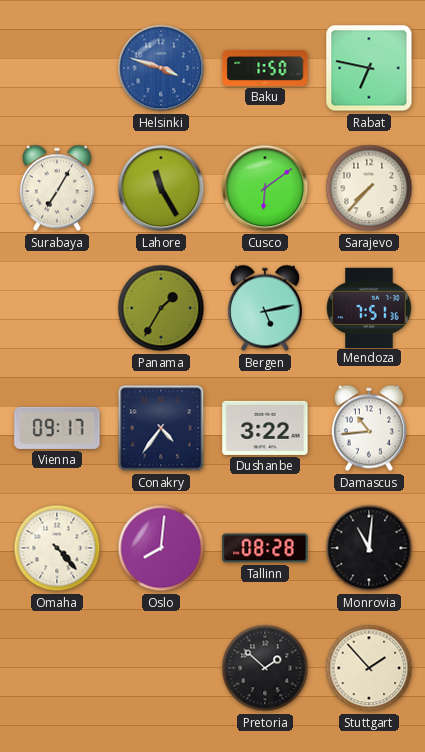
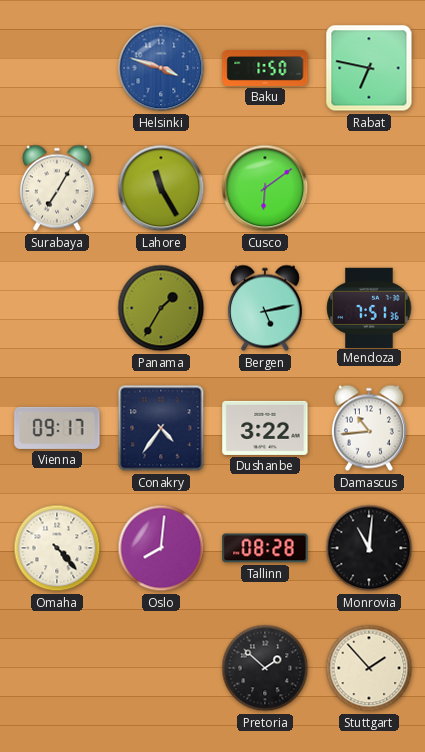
Sarajevo: 7:37 -> none
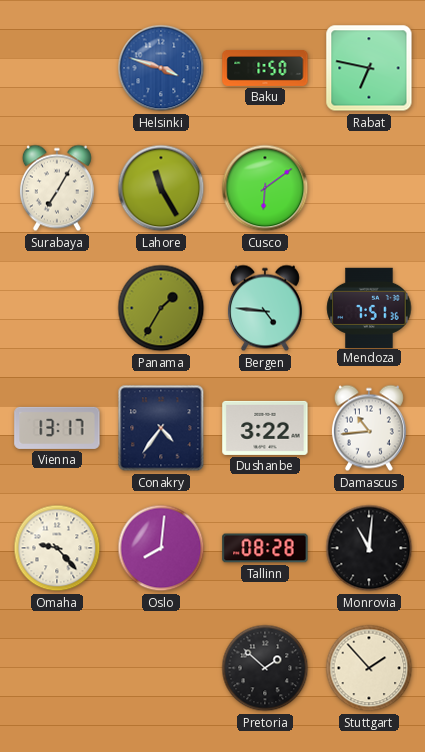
Bergen: 5:13 -> 4:46
Vienna: 09:17 -> 13:17
Omaha: 4:23 -> 9:23
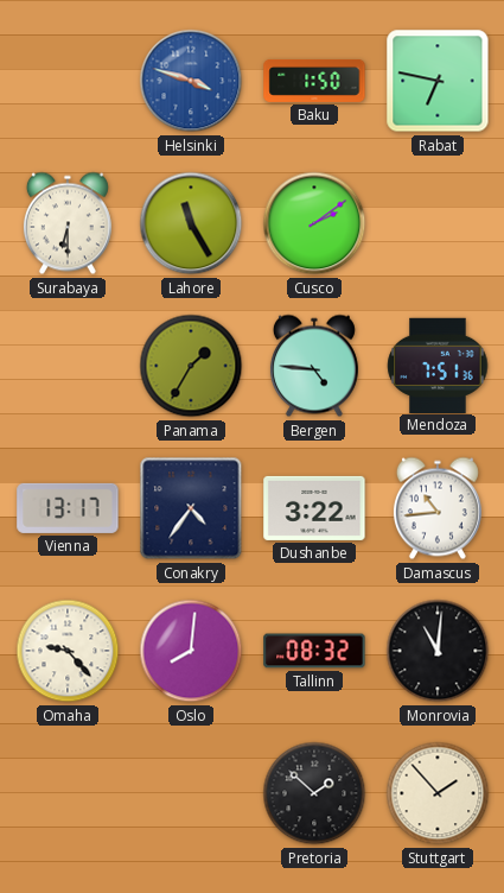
Surabaya: 7:05 -> 6:30
Cusco: 6:09 -> 2:09
Tallinn: 08:28 -> 08:32
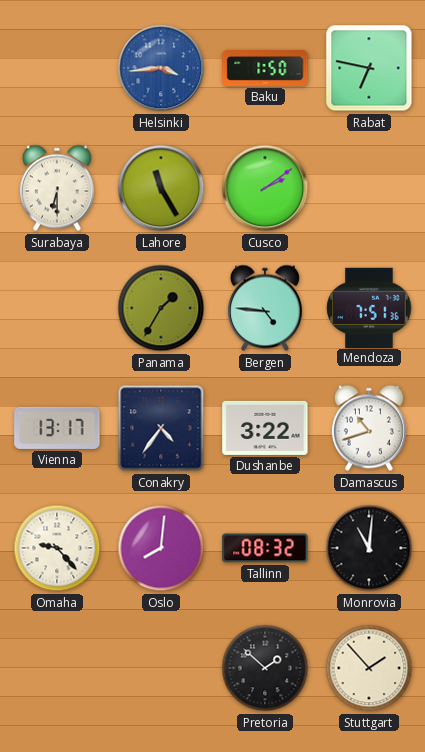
Helsinki: 3:48 -> 3:44
Damascus: 10:44 -> 10:42
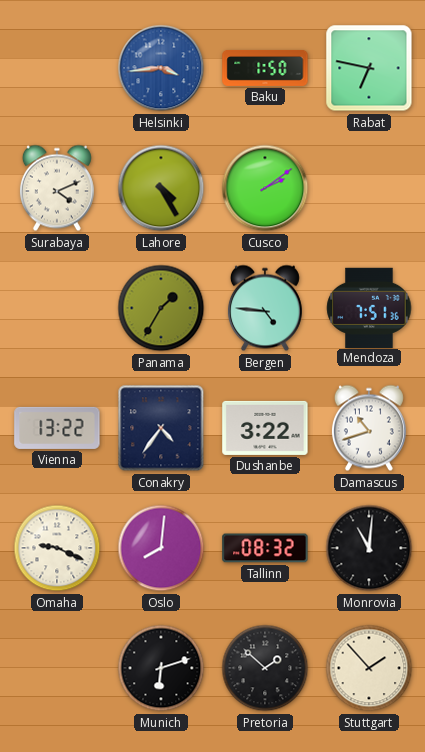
Surabaya: 6:30 -> 4:11
Lahore: 11:25 -> 4:25
Vienna: 13:17 -> 13:22
Omaha: 9:23 -> 9:19
Munich: none -> 6:12
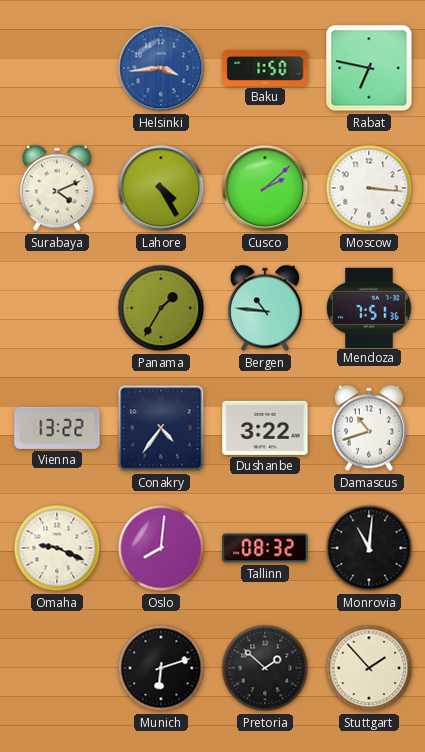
Cusco: 2:09 -> 2:08
Moscow: none -> 3:16
Bergen: 4:46 -> 10:46
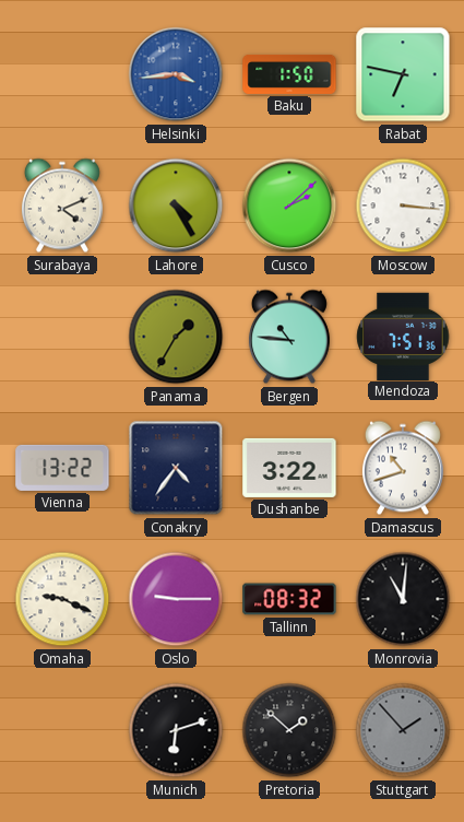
Oslo: 8:01 -> 9:15
Stuttgart dial: cream -> grey
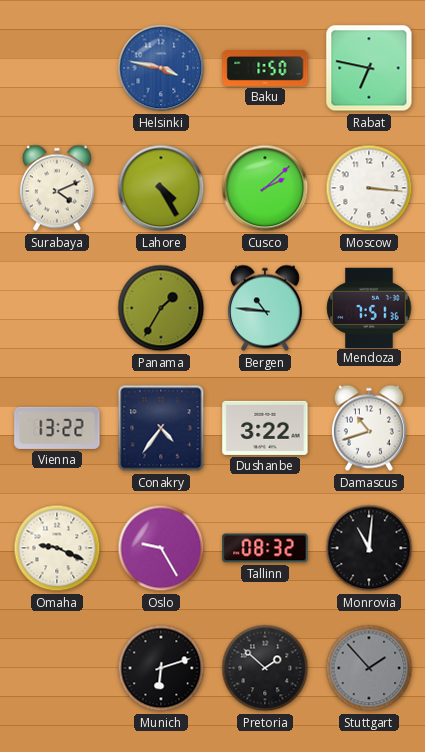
Helsinki: 3:44 -> 3:47
Oslo: 9:15 -> 9:25
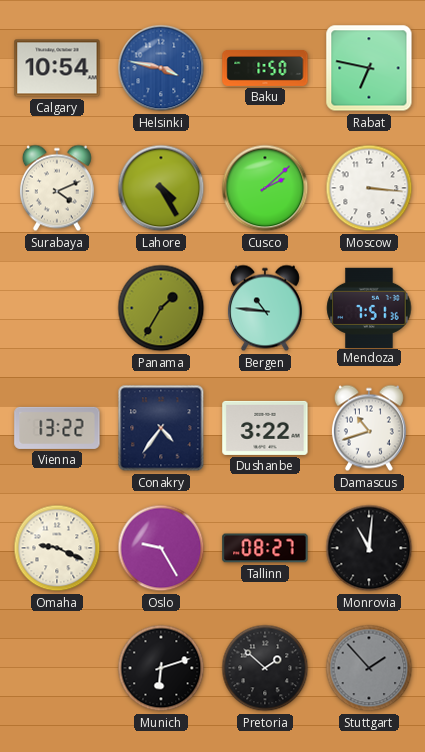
Calgary: none -> 10:54
Tallinn: 08:32 -> 08:27
